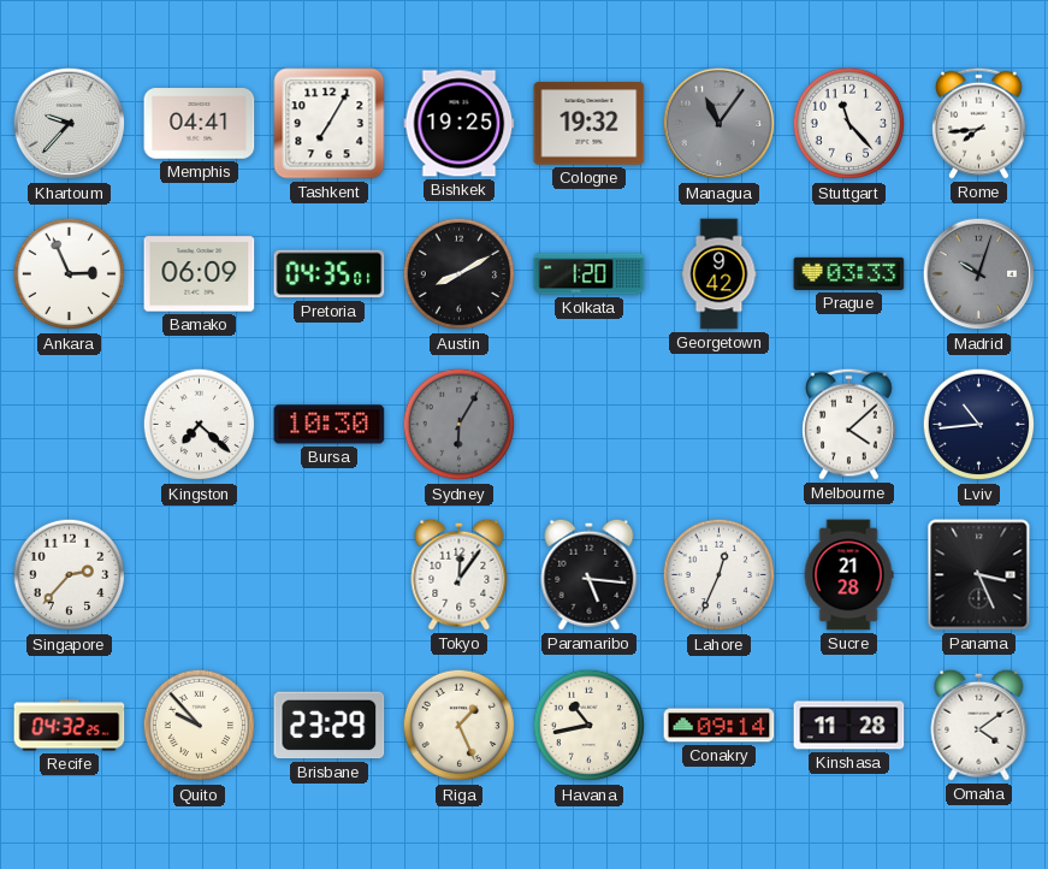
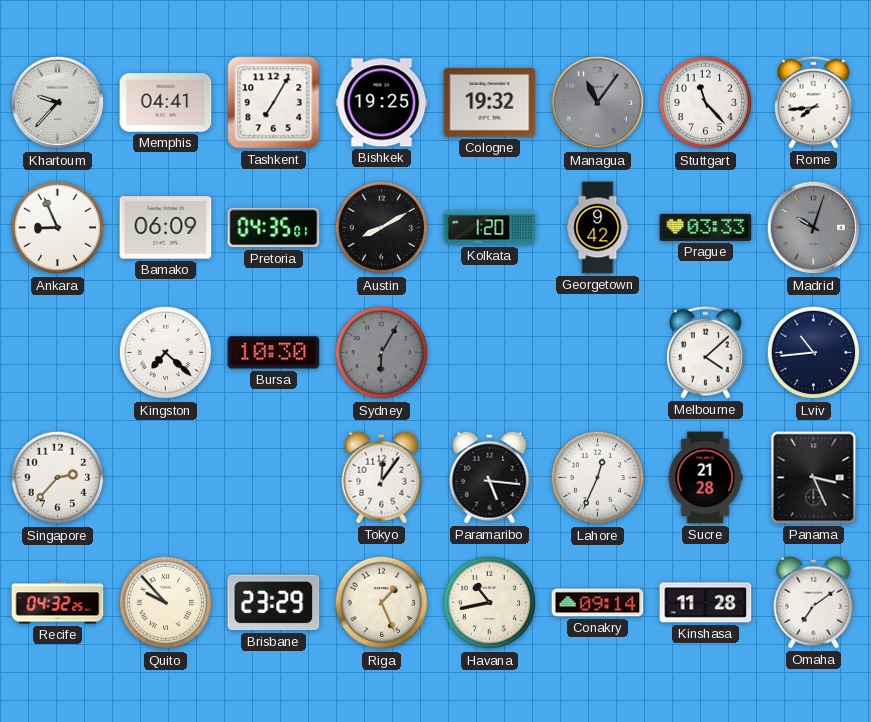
Ankara: 2:56 -> 8:56
Omaha: 4:09 -> 7:09
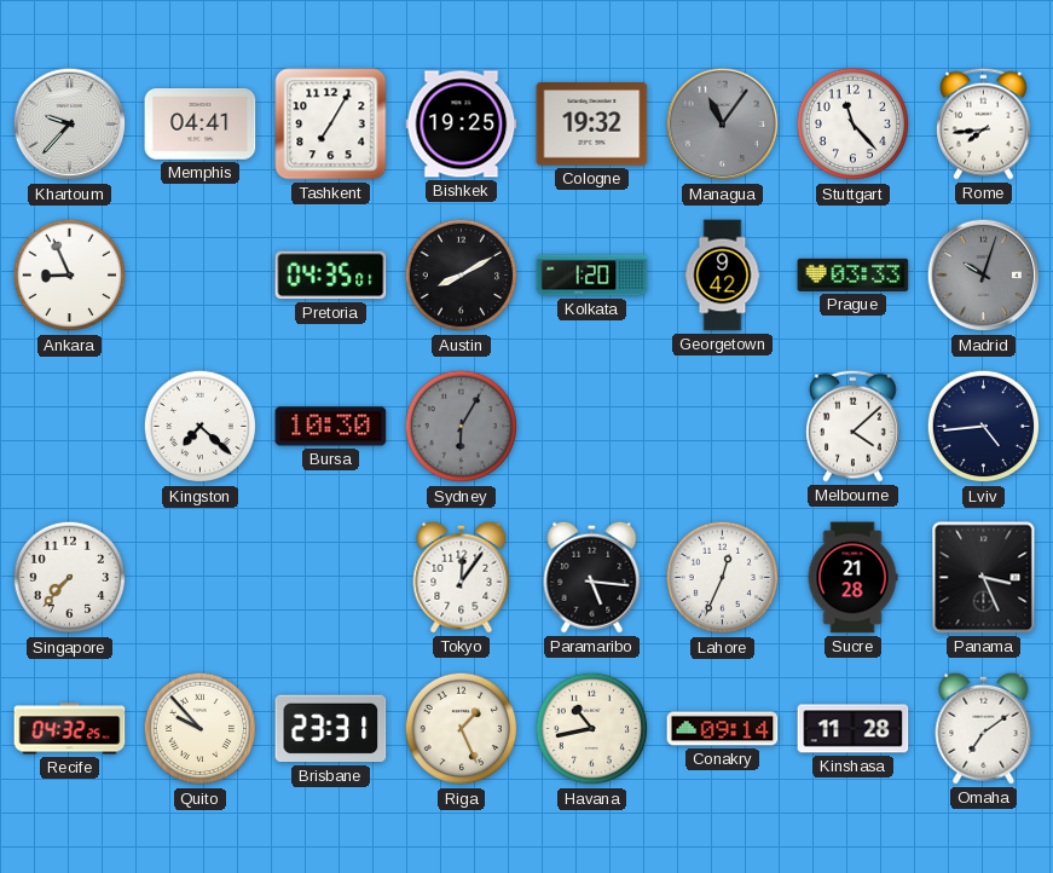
Bamako: 06:09 -> none
Lviv: 10:44 -> 4:44
Singapore: 2:37 -> 7:37
Brisbane: 23:29 -> 23:31
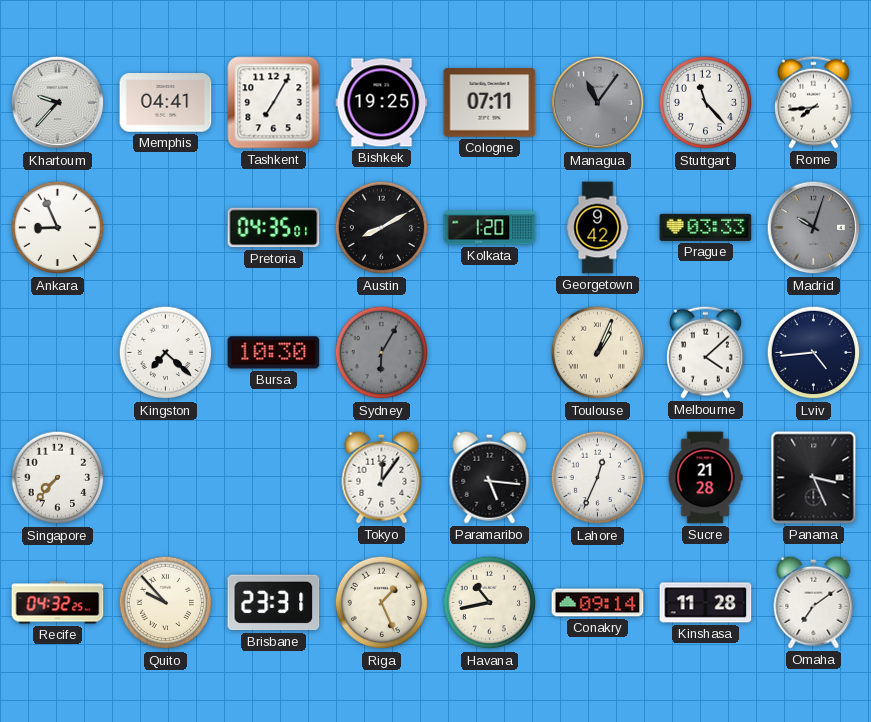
Cologne: 19:32 -> 07:11
Toulouse: none -> 1:04
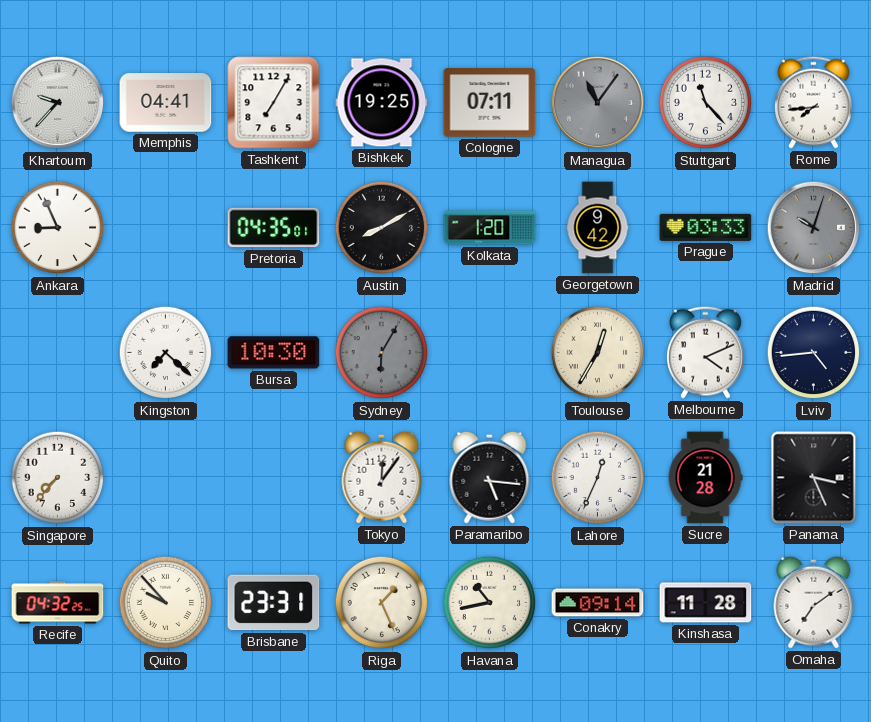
Toulouse: 1:04 -> 12:35
Melbourne: 4:08 -> 4:11
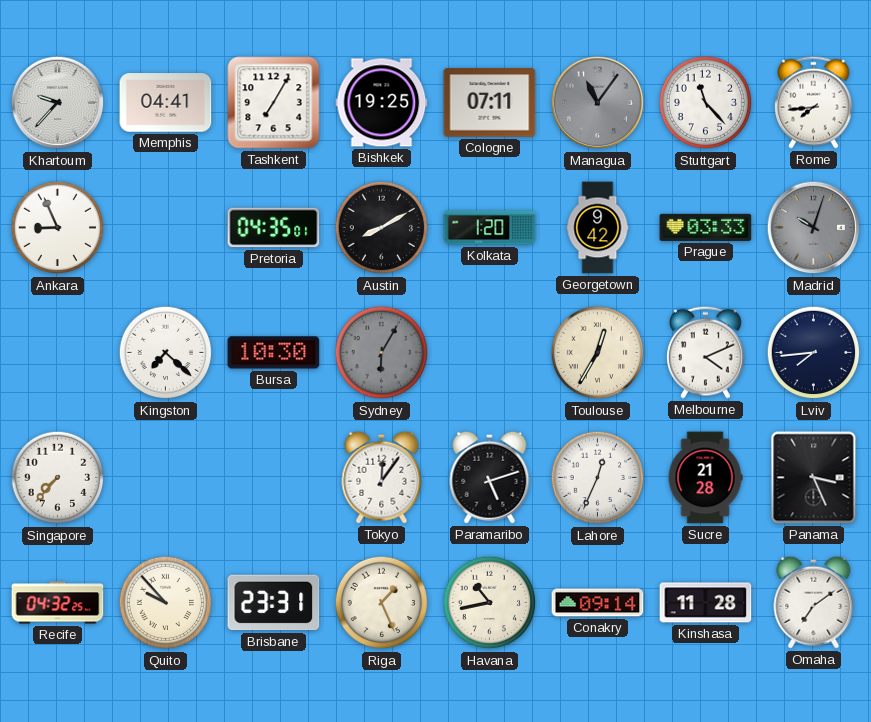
Lviv: 4:44 -> 7:44
Paramaribo: 5:16 -> 5:12
